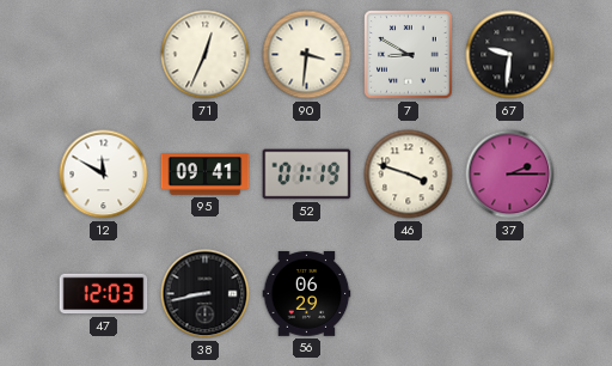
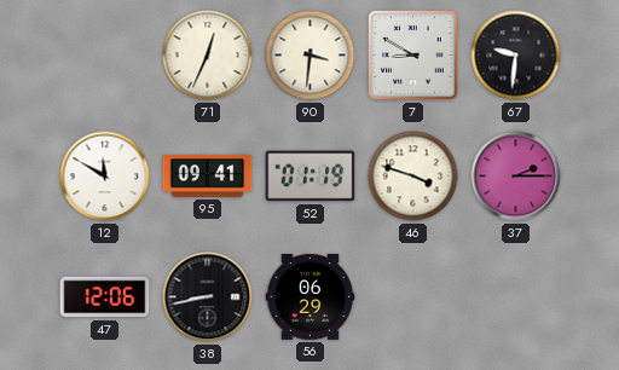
47: 12:03 -> 12:06
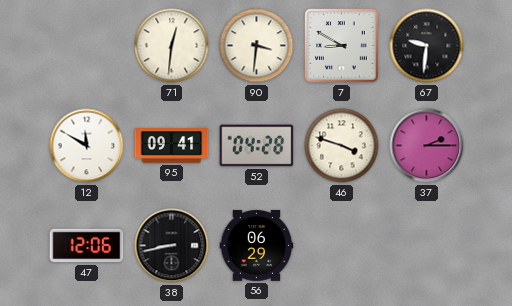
71: 12:34 -> 12:31
52: 01:19 -> 04:28
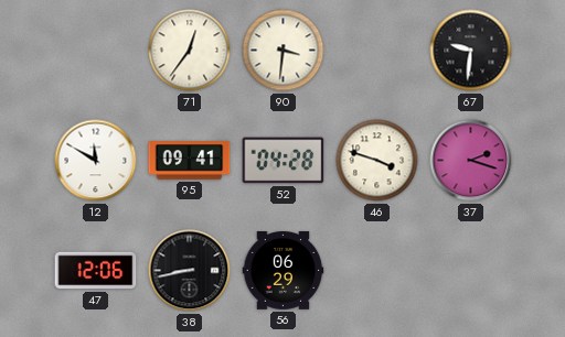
71: 12:31 -> 12:36
7: 8:50 -> none
37: 2:15 -> 2:18
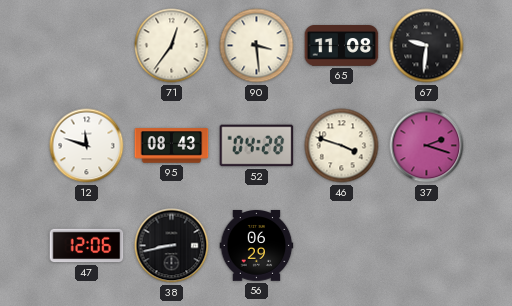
90: 3:31 -> 3:29
65: none -> 11:08
12: 11:50 -> 11:48
95: 09:41 -> 08:43
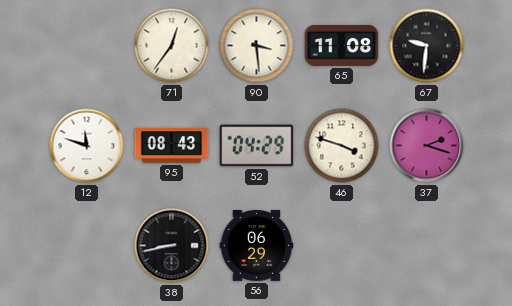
52: 04:28 -> 04:29
47: 12:06 -> none
